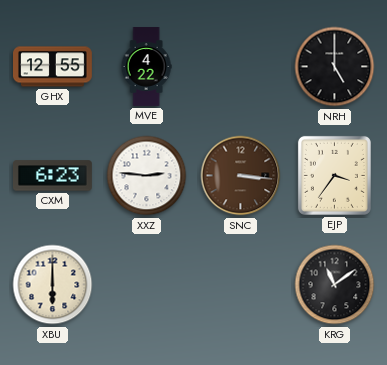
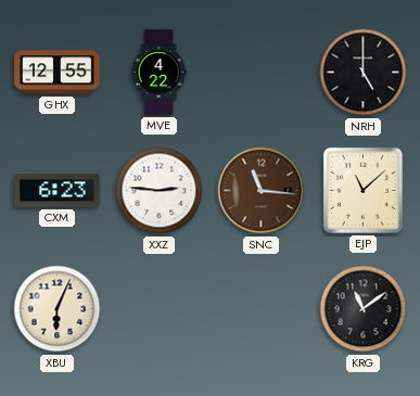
SNC: 3:16 -> 11:16
EJP: 3:36 -> 11:08
XBU: 6:00 -> 6:04
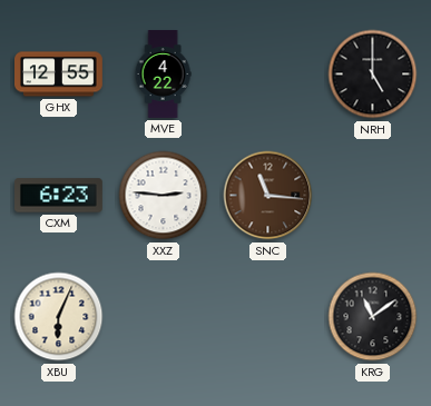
EJP: 11:08 -> none
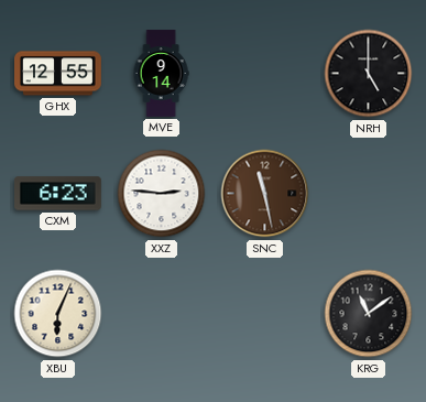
MVE: 4:22 -> 9:14
SNC: 11:16 -> 11:28
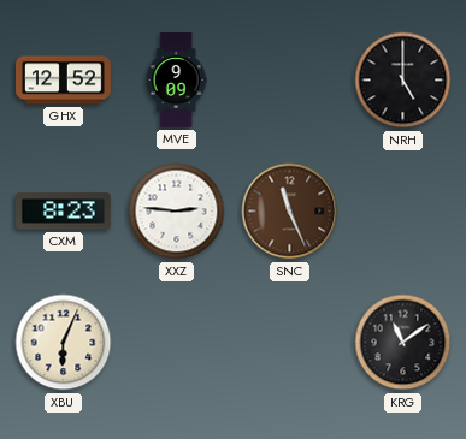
GHX: 12:55 -> 12:52
MVE: 9:14 -> 9:09
CXM: 6:23 -> 8:23
SNC: 11:28 -> 11:26
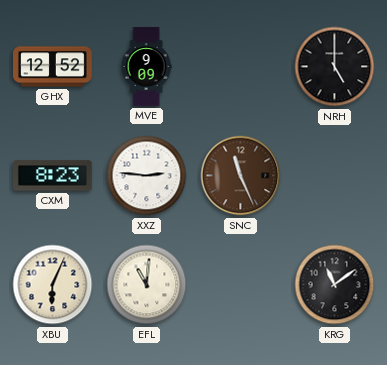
EFL: none -> 11:01
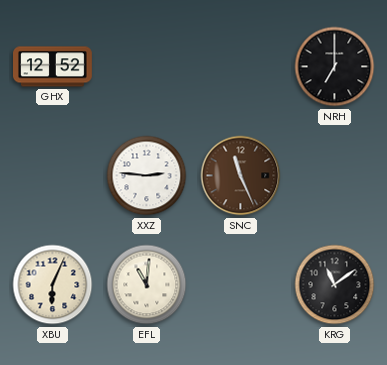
MVE: 9:09 -> none
NRH: 5:00 -> 7:00
CXM: 8:23 -> none
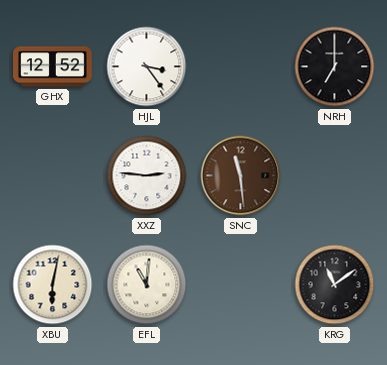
HJL: none -> 3:24
SNC: 11:26 -> 11:29
XBU: 6:04 -> 6:02
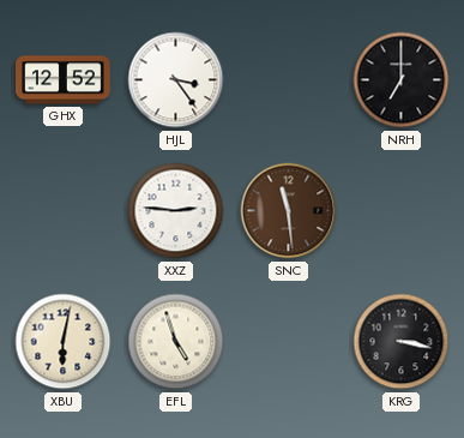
EFL: 11:01 -> 4:57
KRG: 11:09 -> 3:17
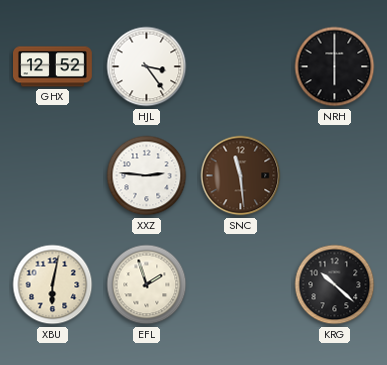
NRH: 7:00 -> 6:00
EFL: 4:57 -> 1:57
KRG: 3:17 -> 10:22
